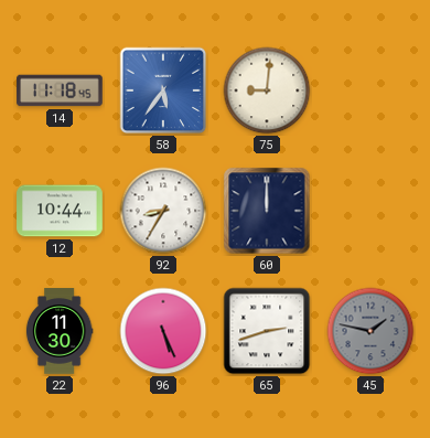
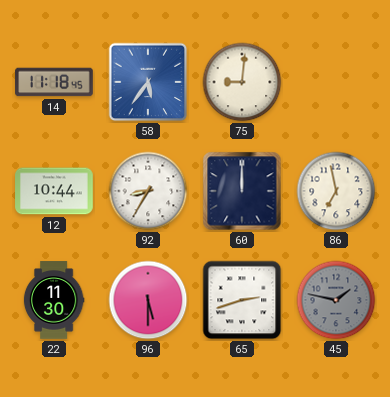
86: none -> 6:58
96: 5:26 -> 5:30
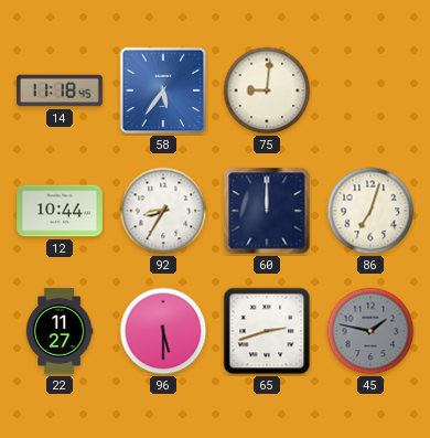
86: 6:58 -> 7:03
22: 11:30 -> 11:27
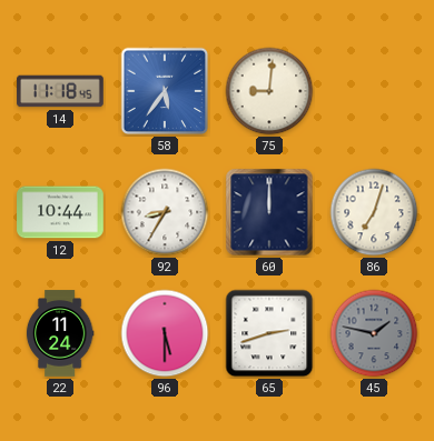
22: 11:27 -> 11:24
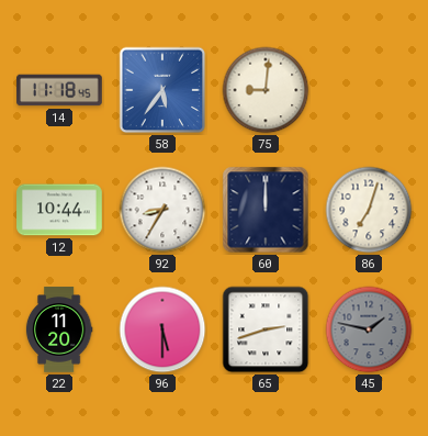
22: 11:24 -> 11:20
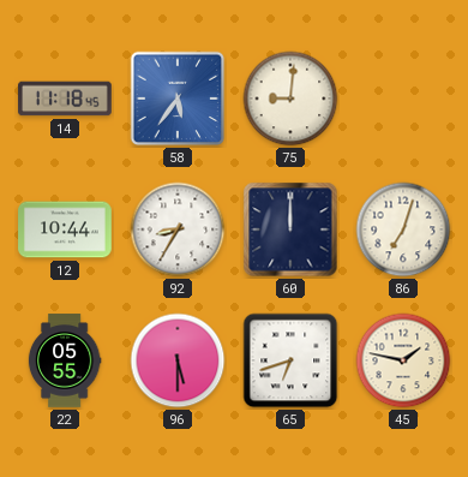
22: 11:20 -> 05:55
65: 2:42 -> 6:42
45 dial: grey -> cream
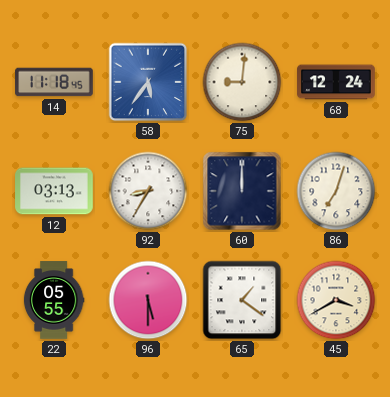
68: none -> 12:24
12: 10:44 -> 03:13
65: 6:42 -> 1:21
45: 1:47 -> 3:40
